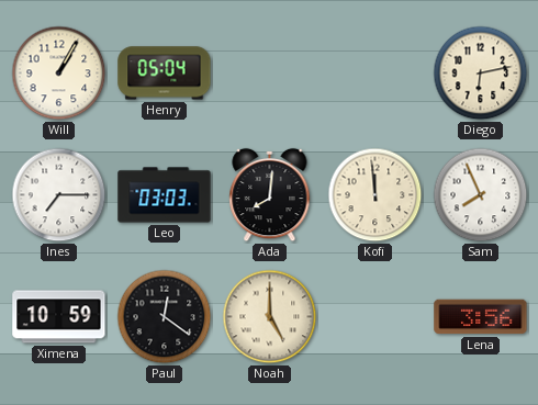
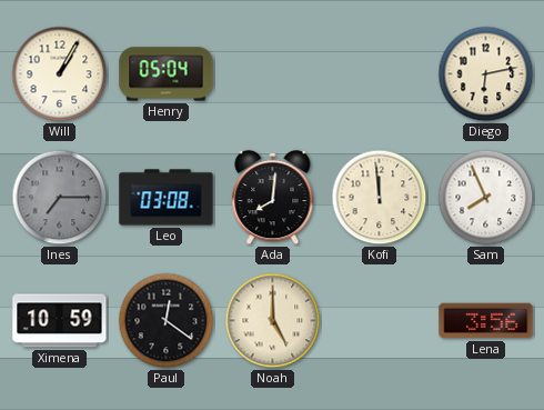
Ines dial: white -> grey
Leo: 03:03 -> 03:08
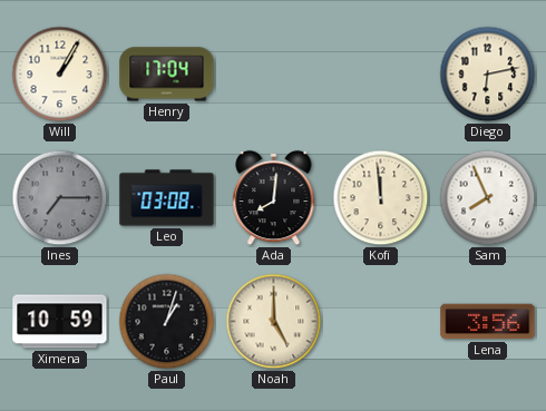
Henry: 05:04 -> 17:04
Paul: 12:21 -> 1:03
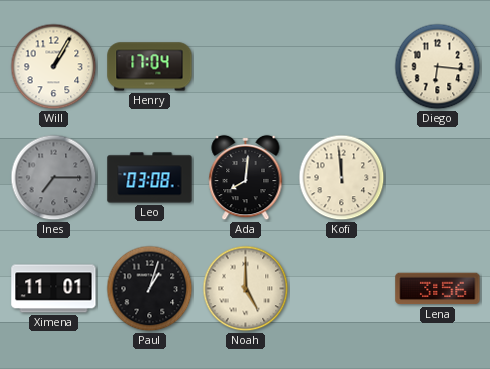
Diego: 6:13 -> 6:16
Sam: 7:56 -> none
Ximena: 10:59 -> 11:01
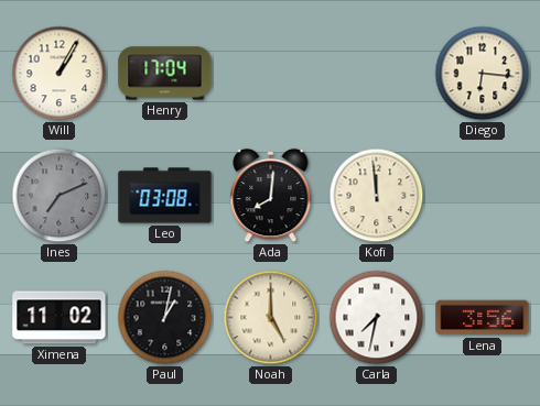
Ines: 7:15 -> 7:11
Ximena: 11:01 -> 11:02
Paul: 1:03 -> 1:02
Carla: none -> 7:32
